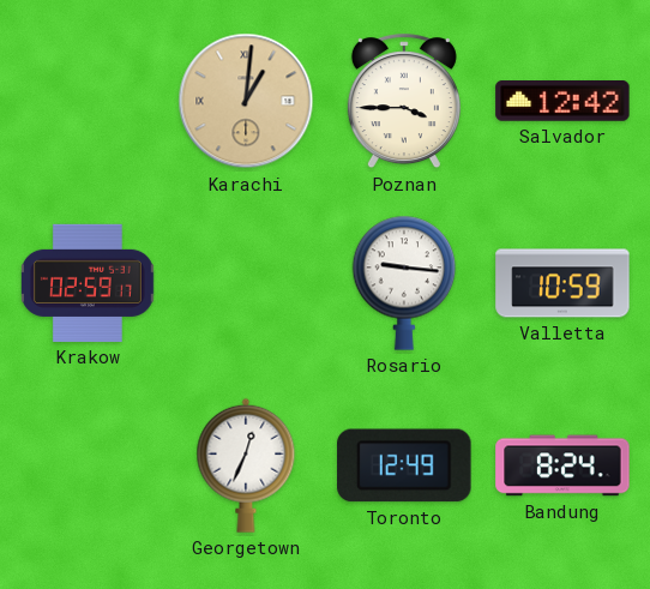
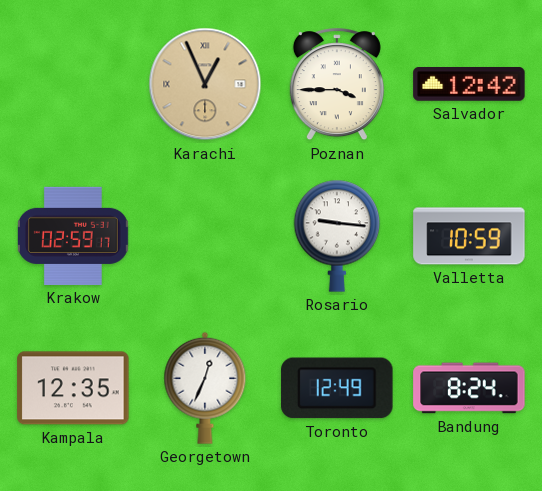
Karachi: 1:01 -> 12:56
Kampala: none -> 12:35
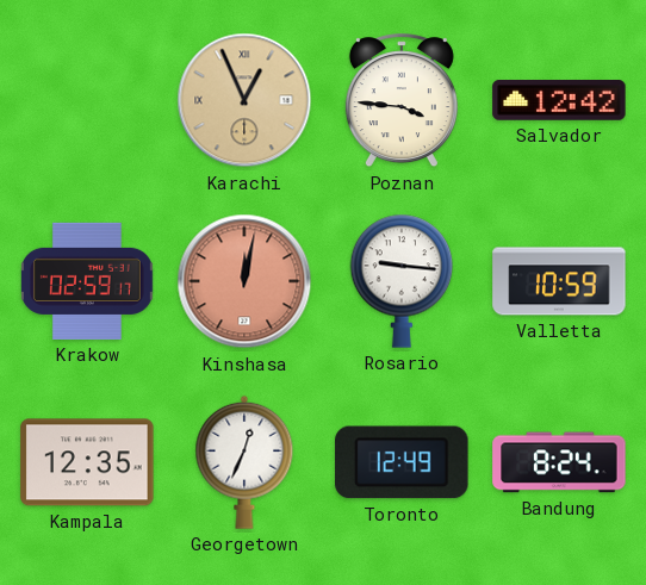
Poznan: 3:45 -> 3:46
Kinshasa: none -> 12:02
